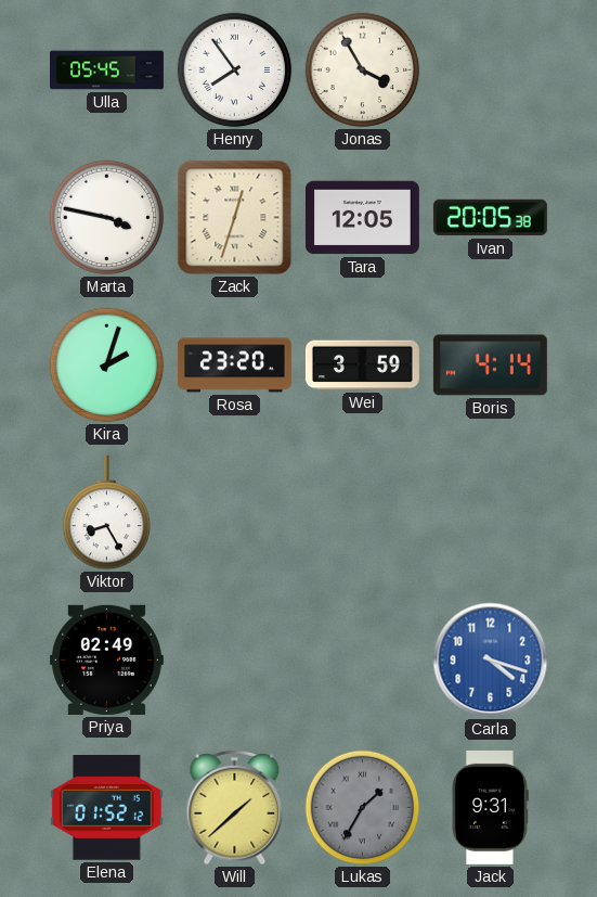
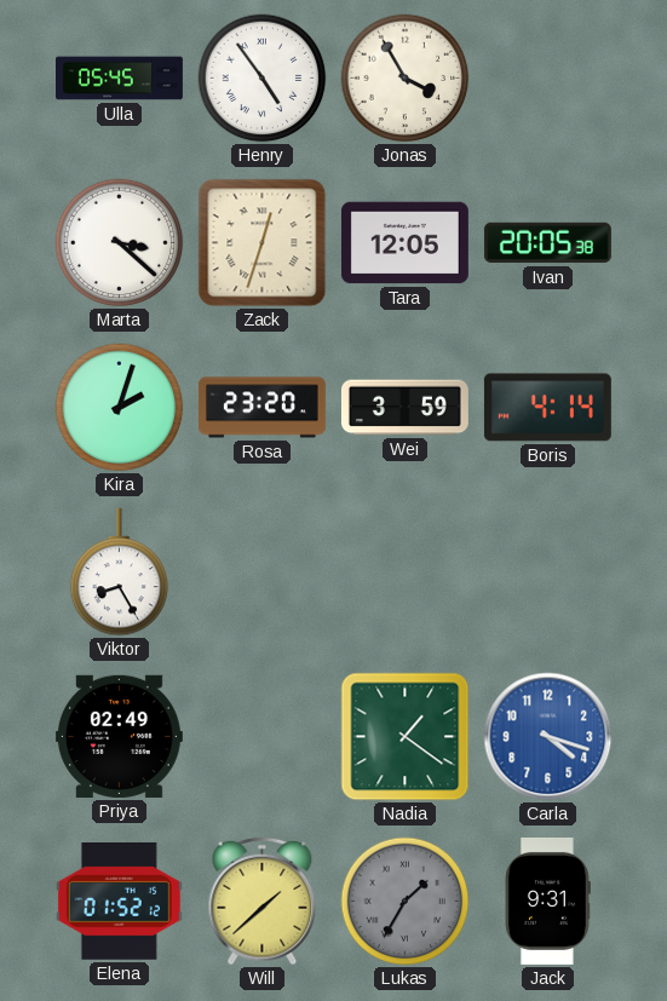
Henry: 7:54 -> 4:54
Marta: 3:47 -> 3:22
Nadia: none -> 1:21
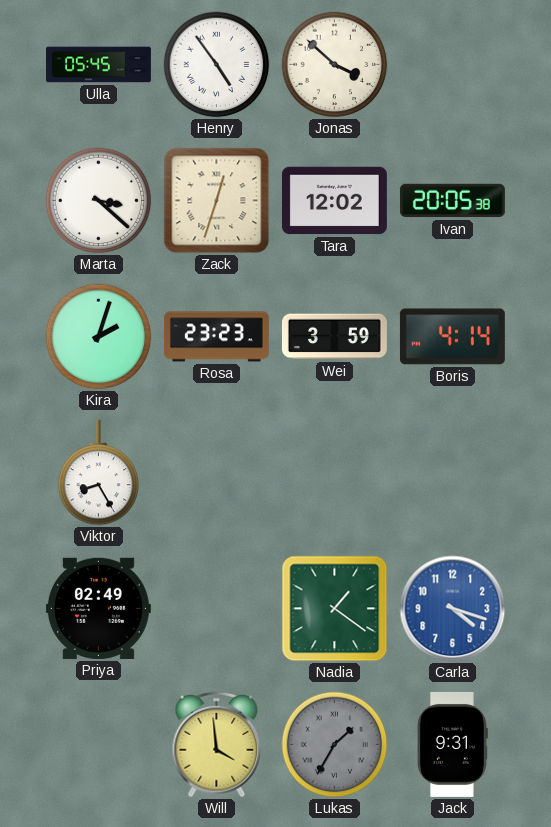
Jonas: 3:55 -> 3:52
Tara: 12:05 -> 12:02
Rosa: 23:20 -> 23:23
Elena: 01:52 -> none
Will: 1:38 -> 3:59
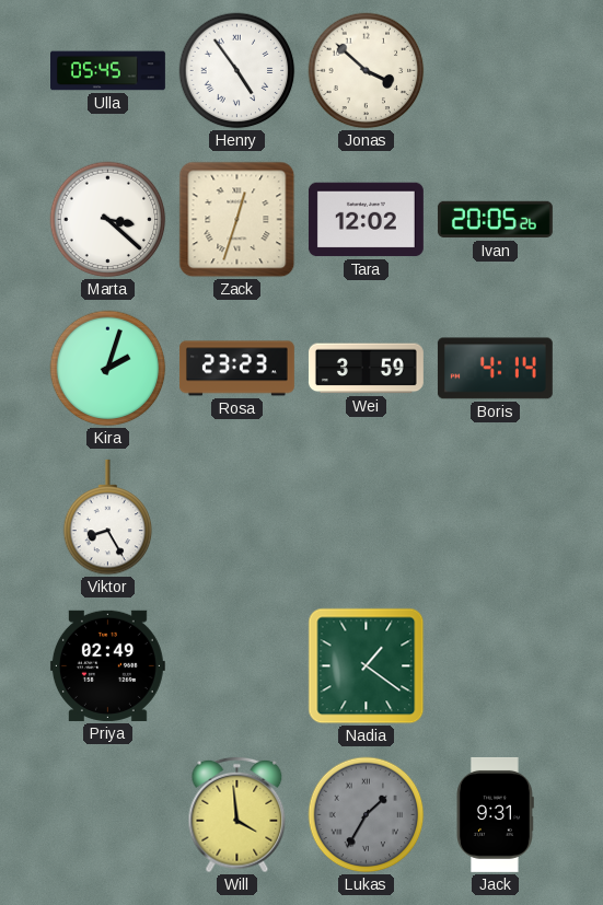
Ivan: 20:05:38 -> 20:05:26
Carla: 4:18 -> none
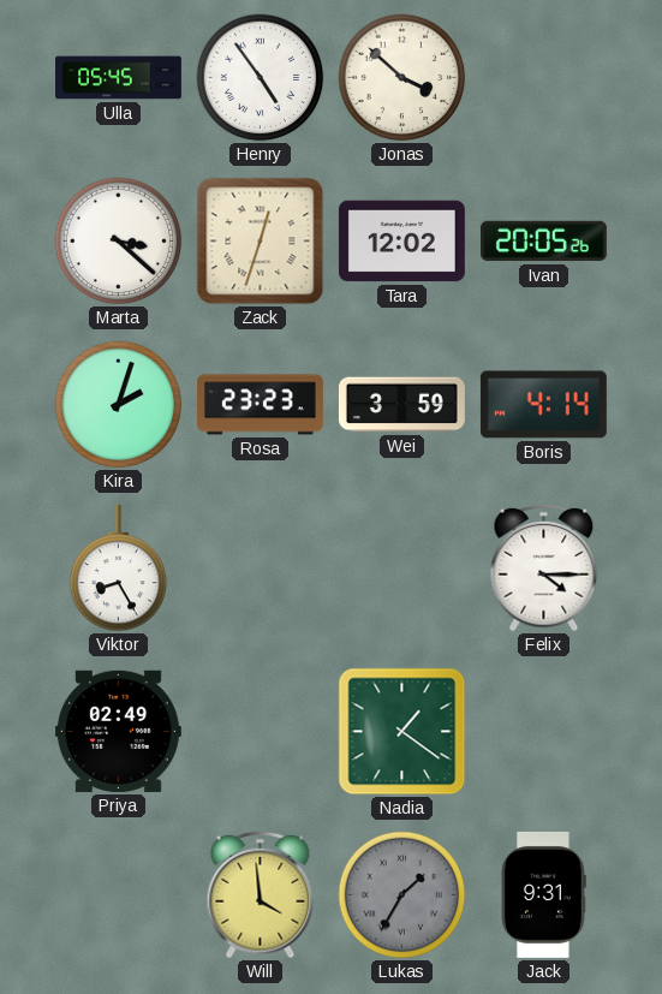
Felix: none -> 4:15
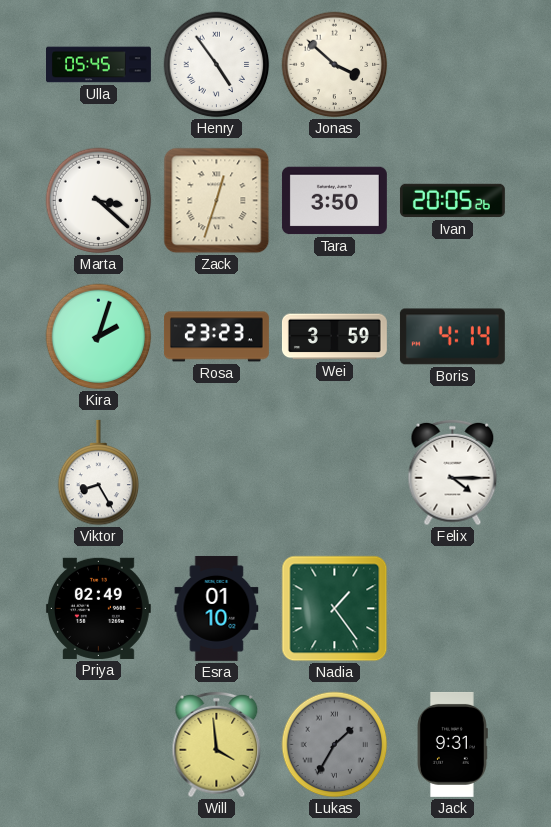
Tara: 12:02 -> 3:50
Esra: none -> 01:10
Nadia: 1:21 -> 1:24
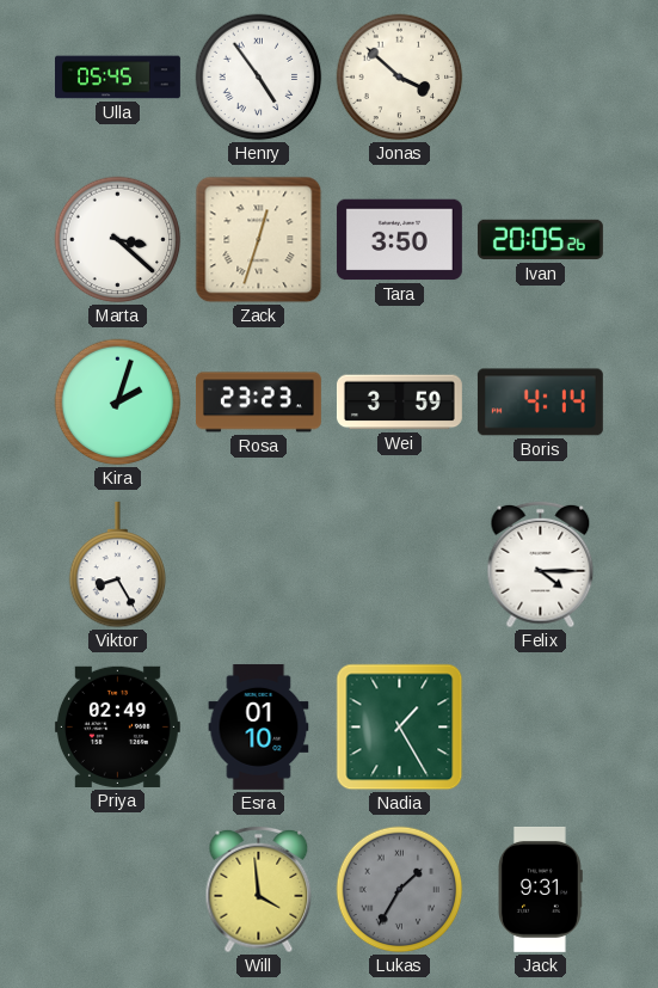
Nadia: 1:24 -> 1:25
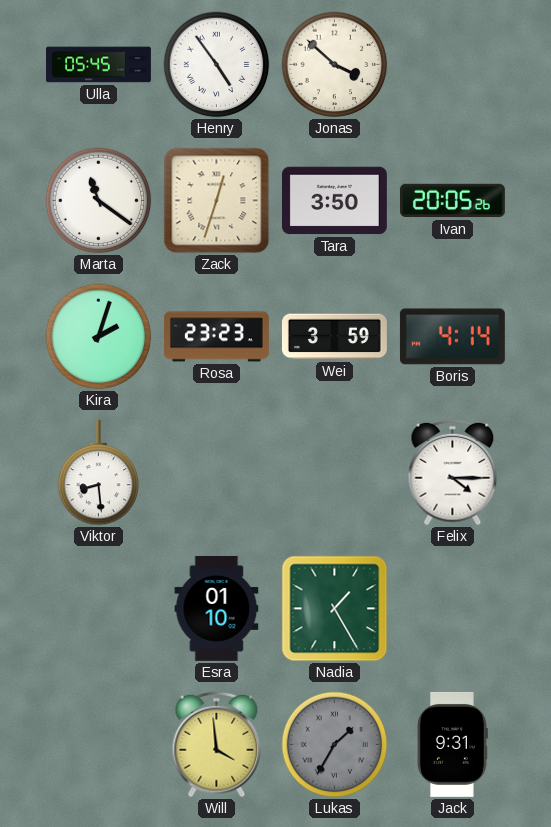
Marta: 3:22 -> 11:21
Viktor: 8:25 -> 8:29
Priya: 02:49 -> none
